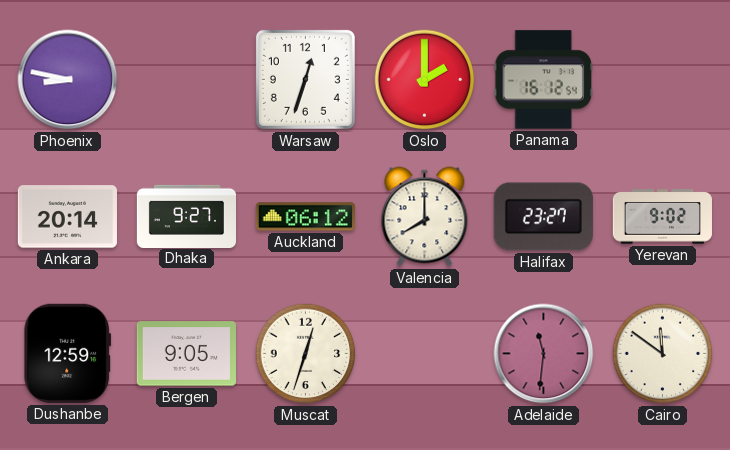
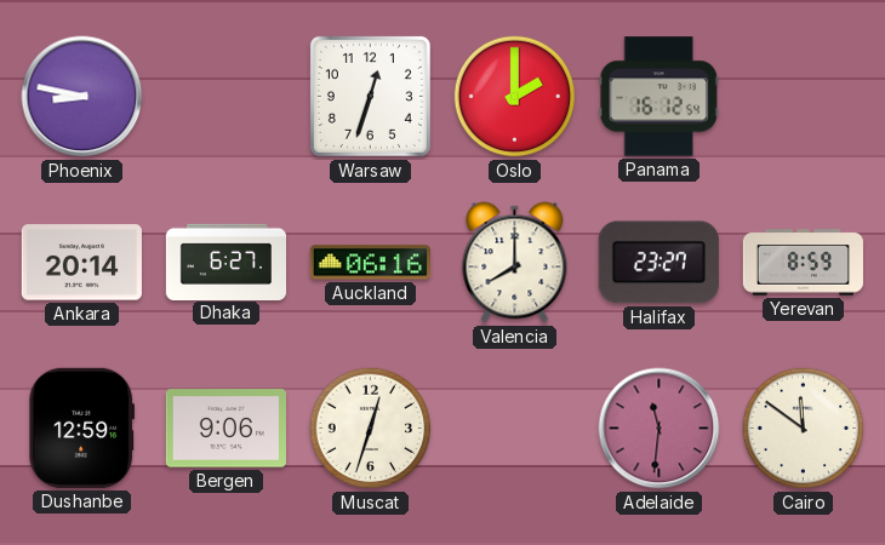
Dhaka: 9:27 -> 6:27
Auckland: 06:12 -> 06:16
Yerevan: 9:02 -> 8:59
Bergen: 9:05 -> 9:06
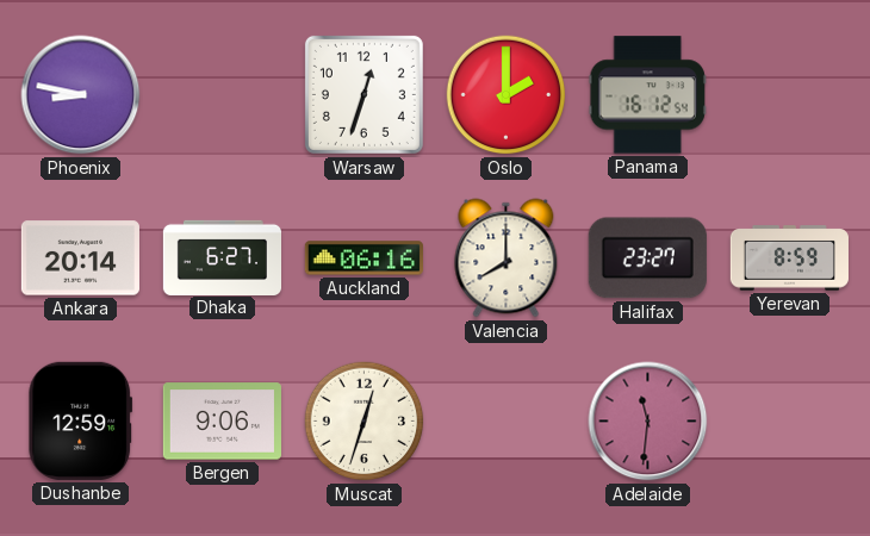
Cairo: 11:51 -> none
